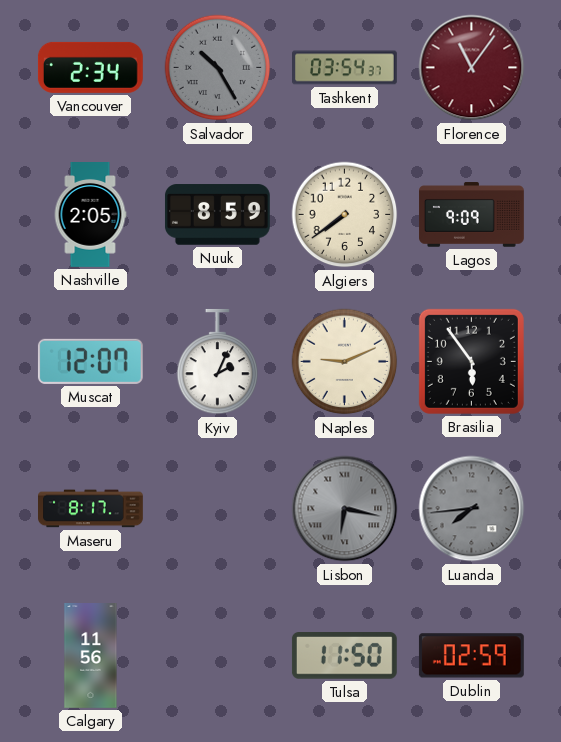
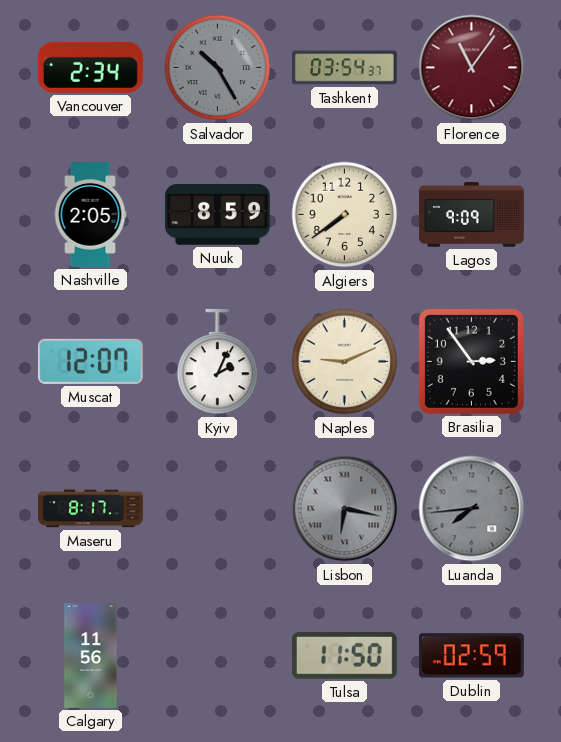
Brasilia: 5:54 -> 2:54
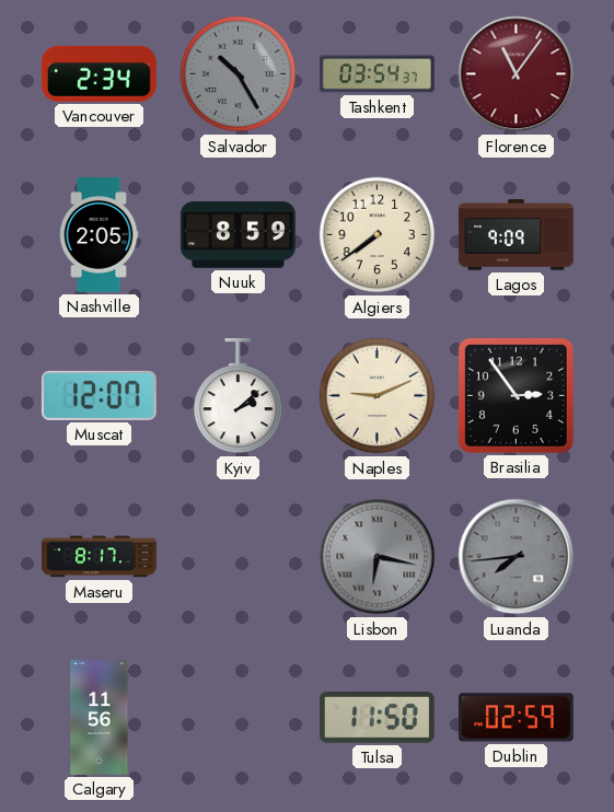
Kyiv: 2:04 -> 2:08
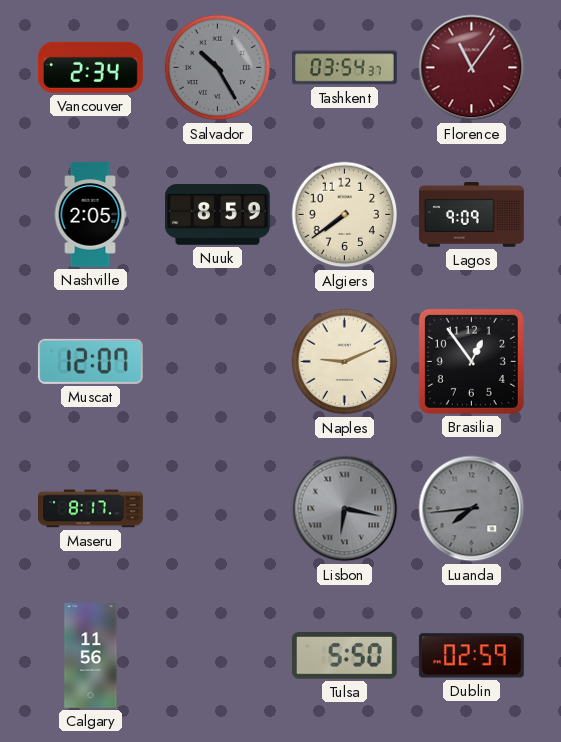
Kyiv: 2:08 -> none
Brasilia: 2:54 -> 12:54
Tulsa: 11:50 -> 5:50
